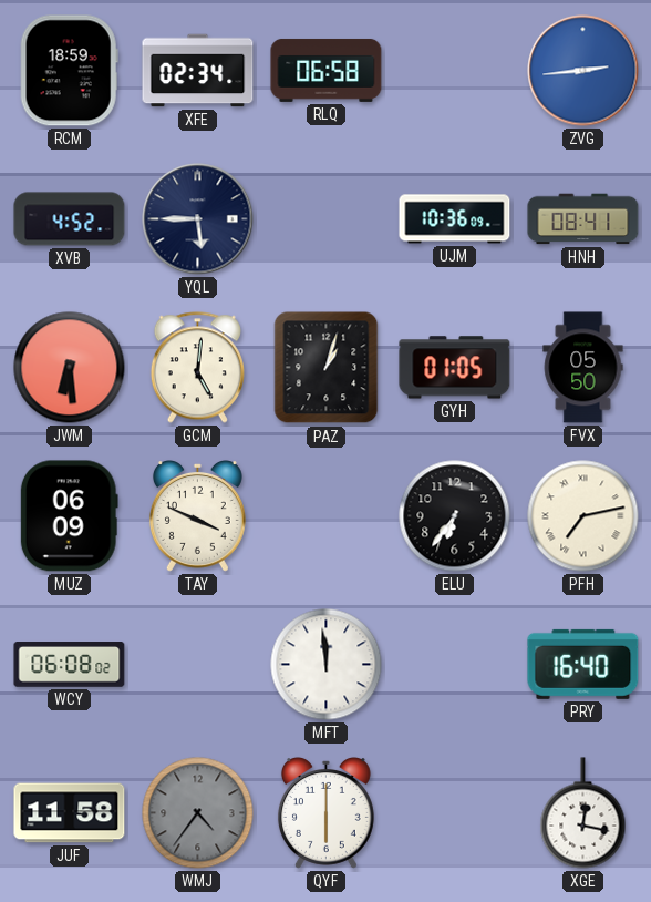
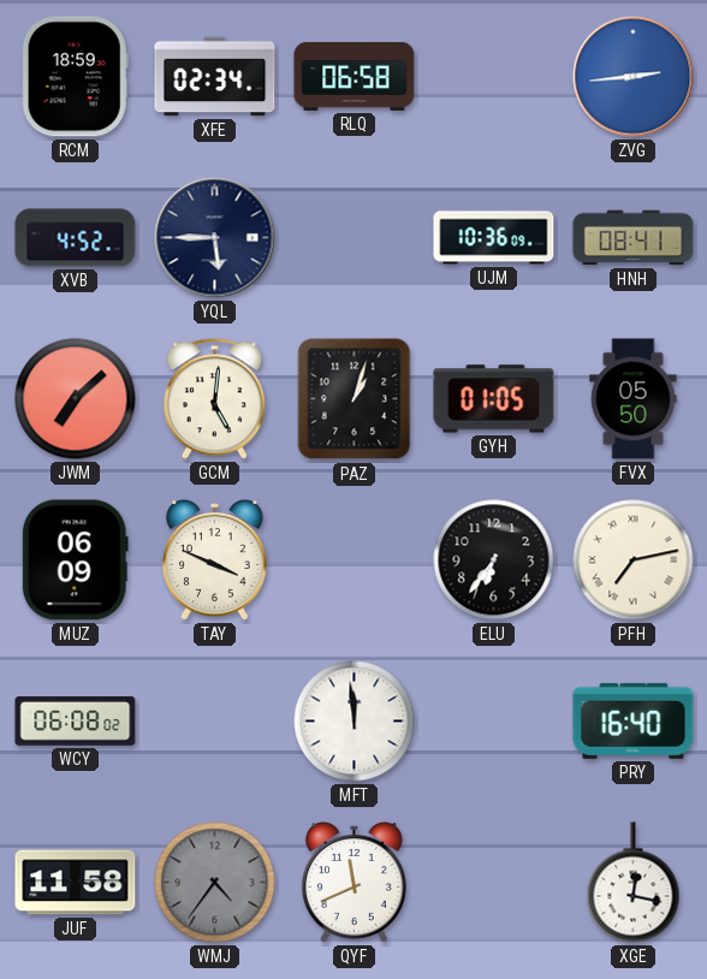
JWM: 6:29 -> 7:08
QYF: 6:00 -> 11:41
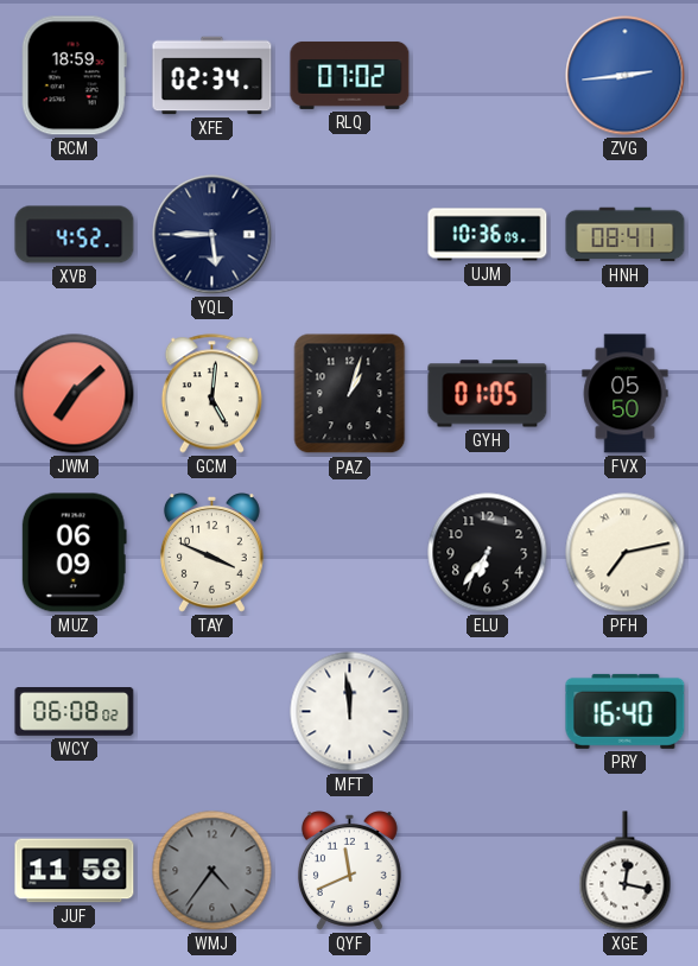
RLQ: 06:58 -> 07:02
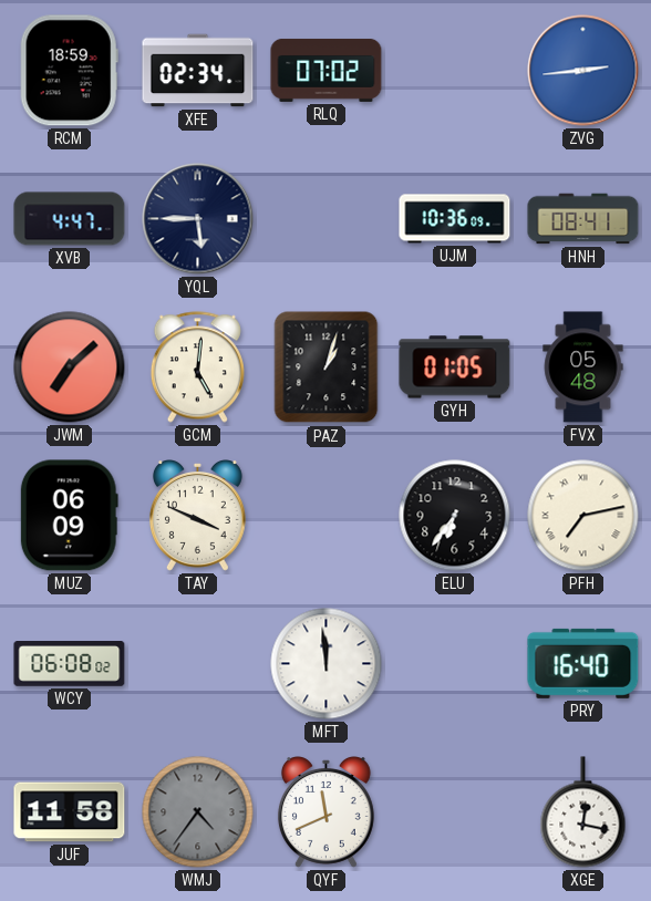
XVB: 4:52 -> 4:47
FVX: 05:50 -> 05:48
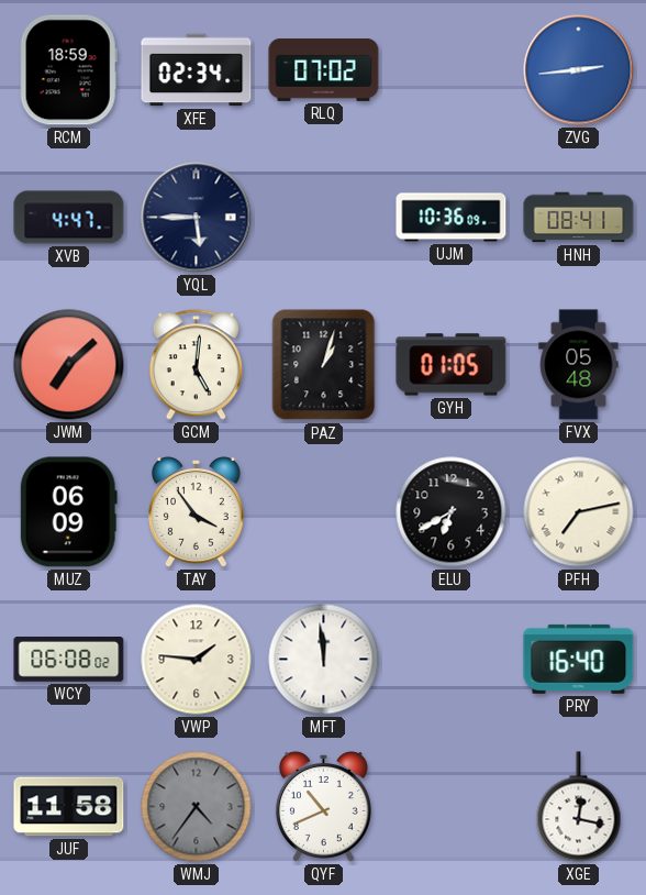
TAY: 3:49 -> 3:54
ELU: 6:36 -> 6:40
VWP: none -> 1:46
QYF: 11:41 -> 10:41
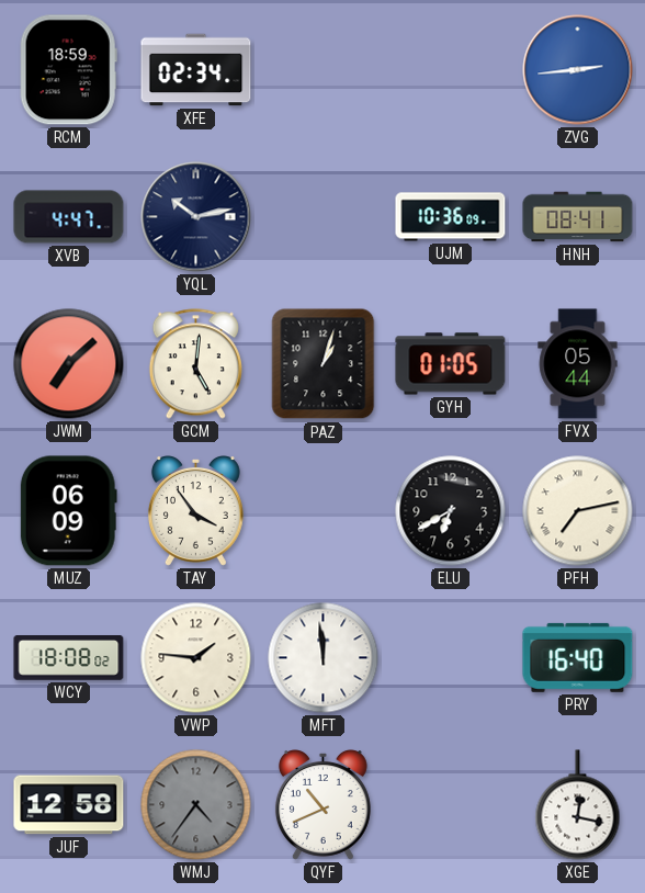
RLQ: 07:02 -> none
YQL: 5:45 -> 10:13
FVX: 05:48 -> 05:44
WCY: 06:08 -> 18:08
JUF: 11:58 -> 12:58
